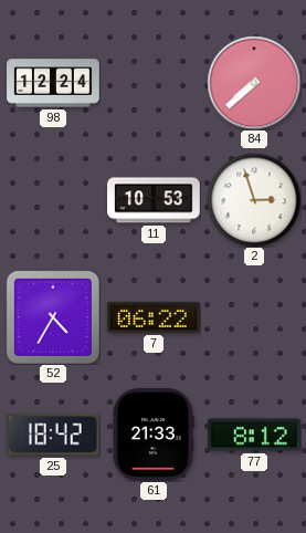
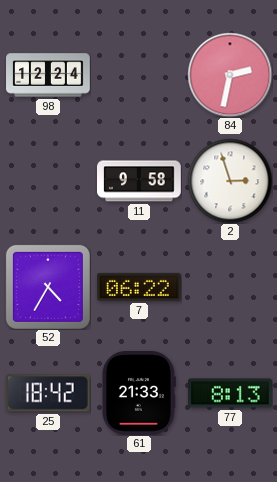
84: 7:38 -> 2:32
11: 10:53 -> 9:58
77: 8:12 -> 8:13
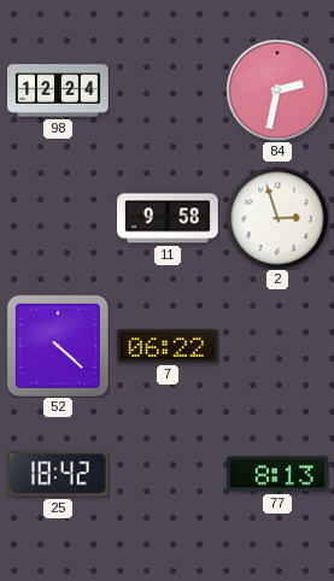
52: 4:35 -> 4:22
61: 21:33 -> none
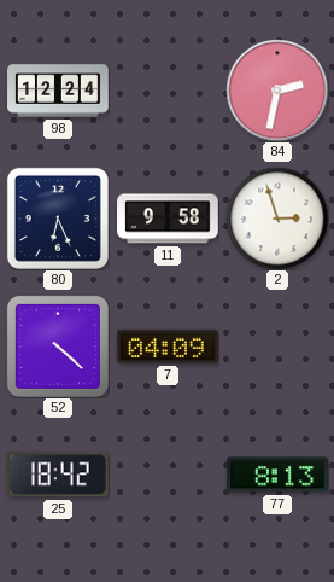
80: none -> 6:26
7: 06:22 -> 04:09
